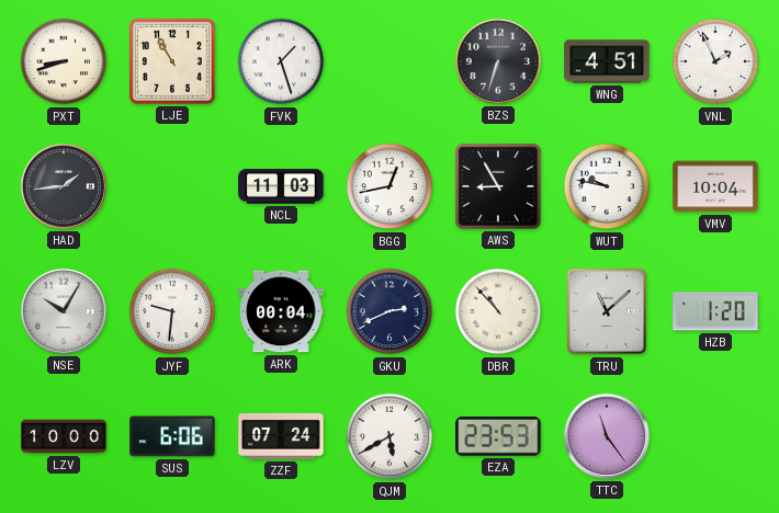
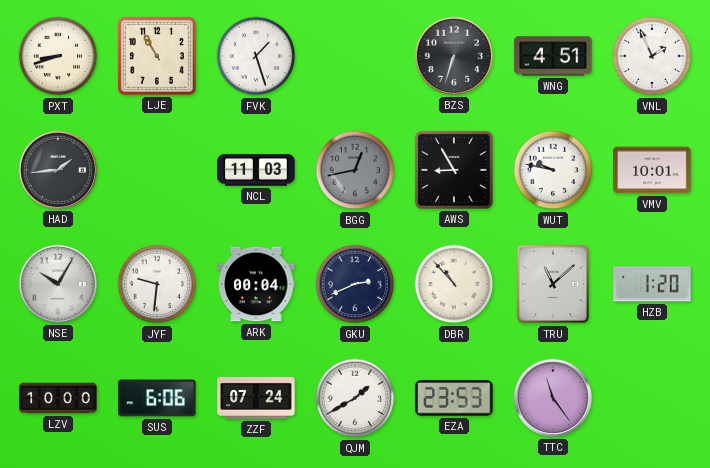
BGG dial: white -> grey
VMV: 10:04 -> 10:01
QJM: 5:40 -> 1:40
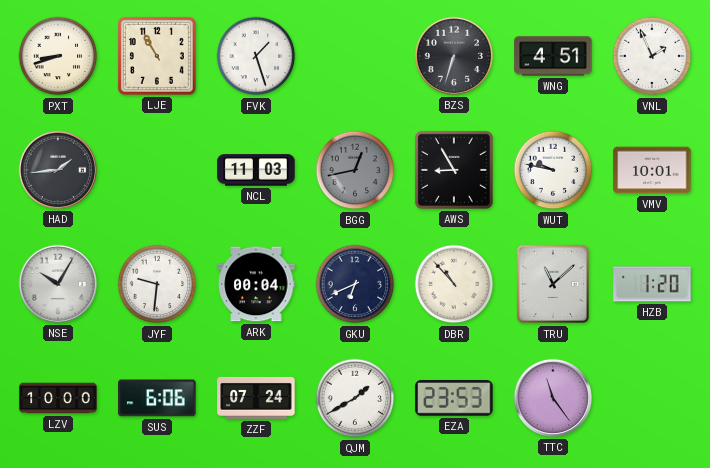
GKU: 2:41 -> 6:41
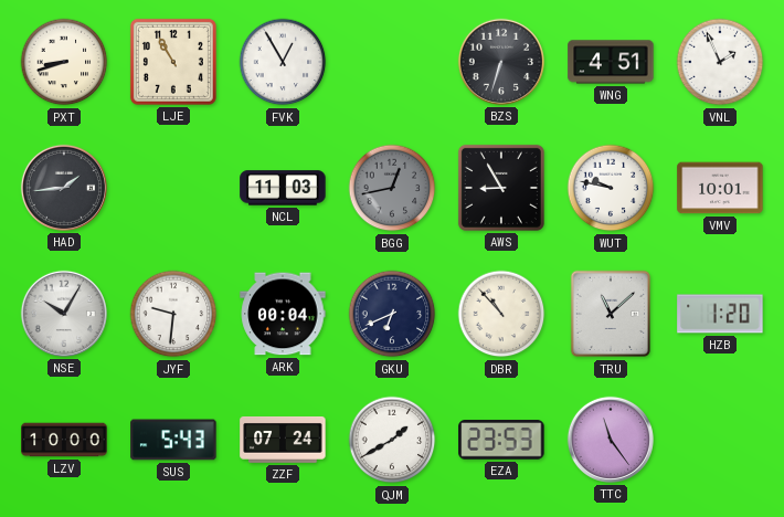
FVK: 1:27 -> 12:55
SUS: 6:06 -> 5:43
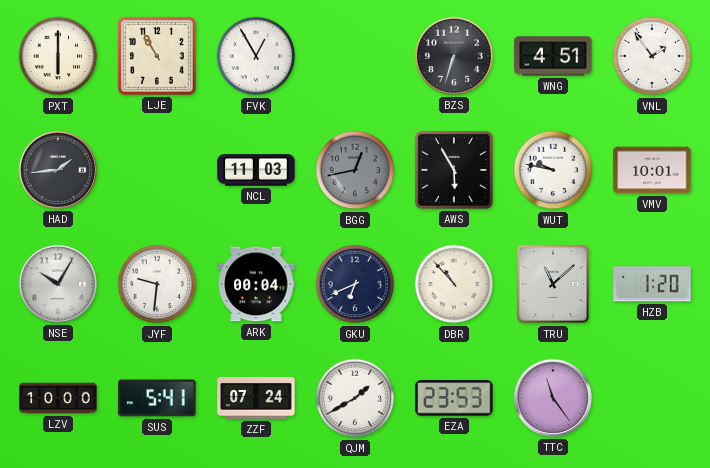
PXT: 8:42 -> 6:00
VNL: 1:56 -> 1:54
AWS: 8:55 -> 5:55
SUS: 5:43 -> 5:41
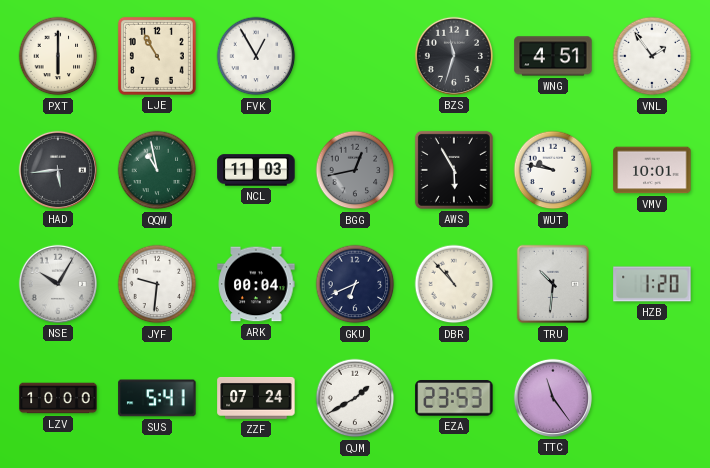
BZS: 6:33 -> 11:33
HAD: 1:44 -> 5:44
QQW: none -> 10:58
TRU: 11:08 -> 10:31
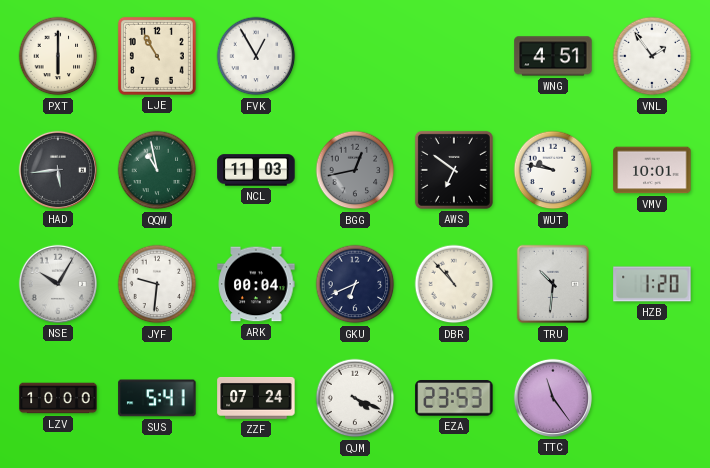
BZS: 11:33 -> none
AWS: 5:55 -> 6:51
QJM: 1:40 -> 4:19
